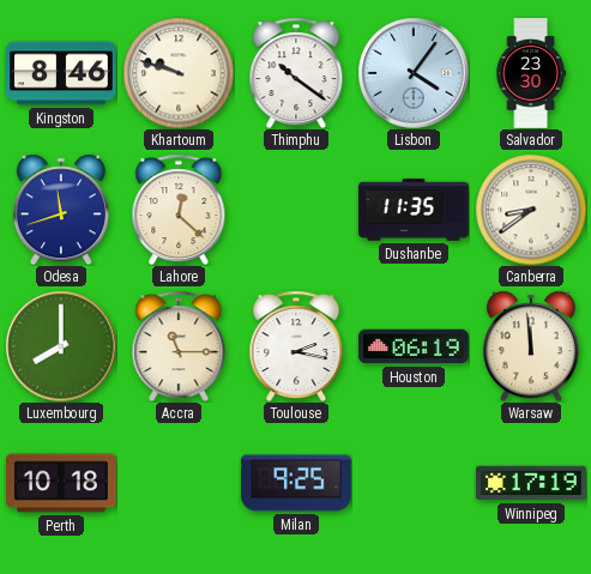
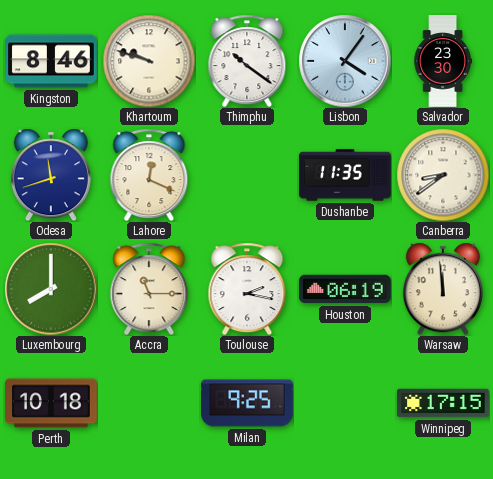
Lahore: 12:22 -> 12:19
Winnipeg: 17:19 -> 17:15
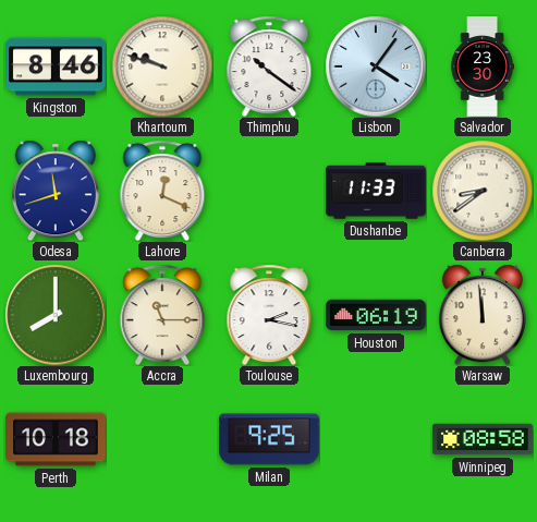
Dushanbe: 11:35 -> 11:33
Winnipeg: 17:15 -> 08:58
